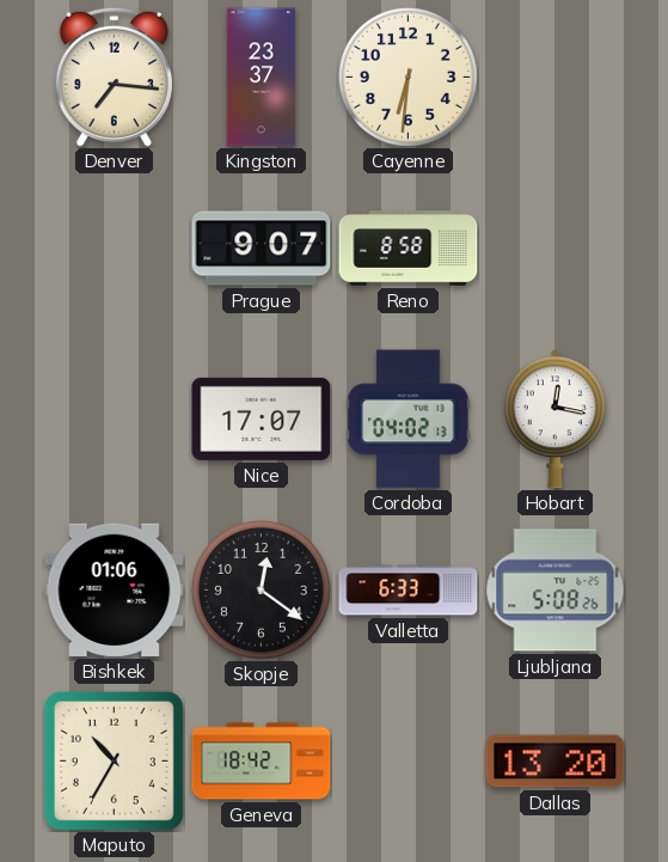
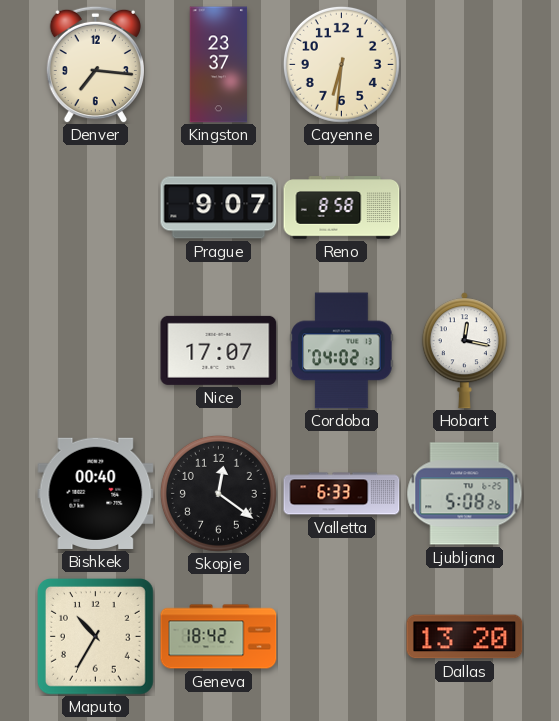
Bishkek: 01:06 -> 00:40
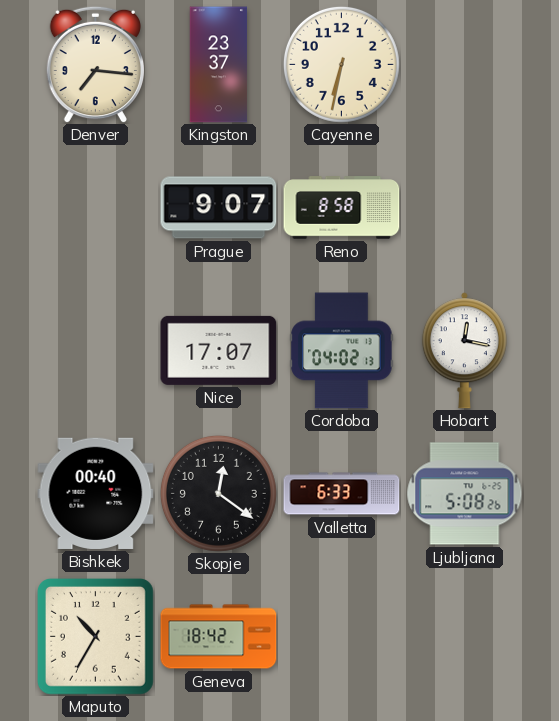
Cayenne: 6:31 -> 6:32
Dallas: 13:20 -> none
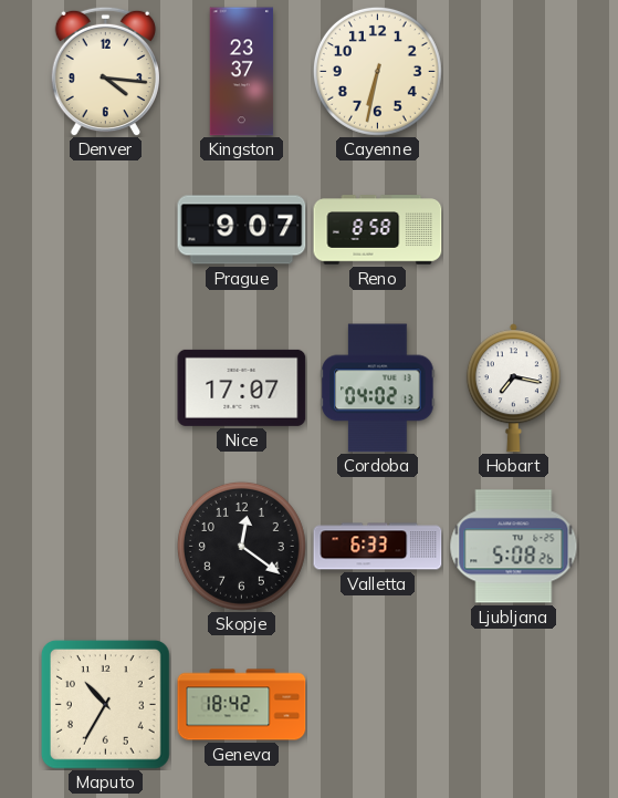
Denver: 7:16 -> 4:16
Hobart: 12:17 -> 7:17
Bishkek: 00:40 -> none
